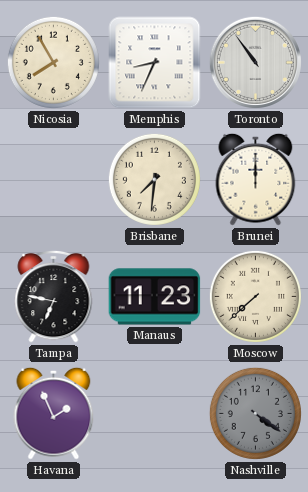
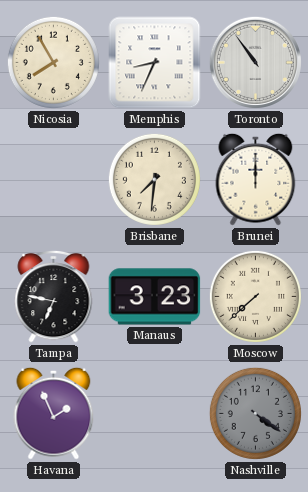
Manaus: 11:23 -> 3:23
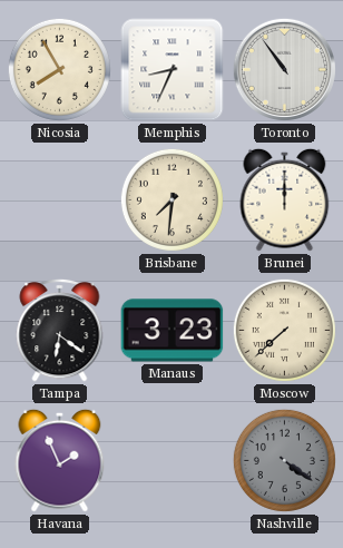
Tampa: 6:47 -> 6:21
